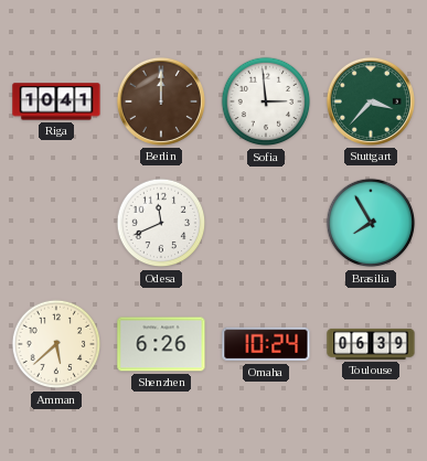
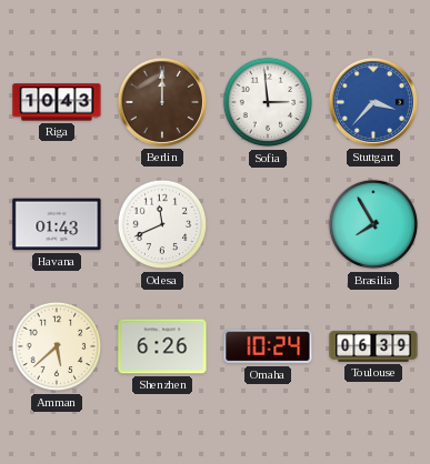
Riga: 10:41 -> 10:43
Stuttgart dial: green -> blue
Havana: none -> 01:43
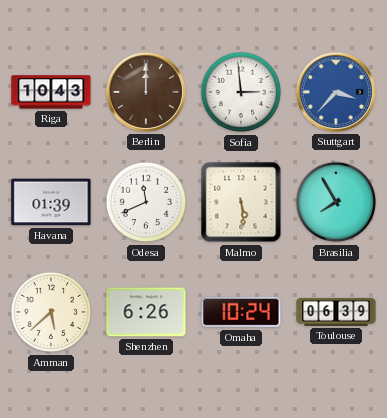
Havana: 01:43 -> 01:39
Malmo: none -> 5:29
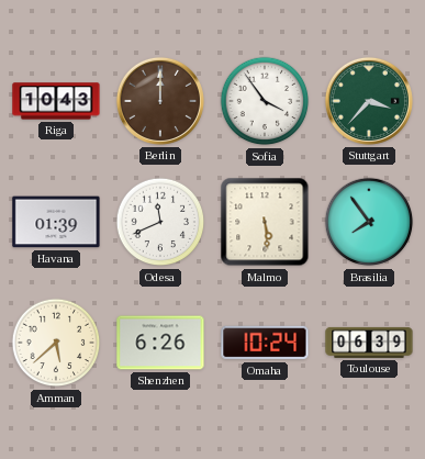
Sofia: 2:59 -> 3:54
Stuttgart dial: blue -> green
Brasilia: 7:55 -> 7:54
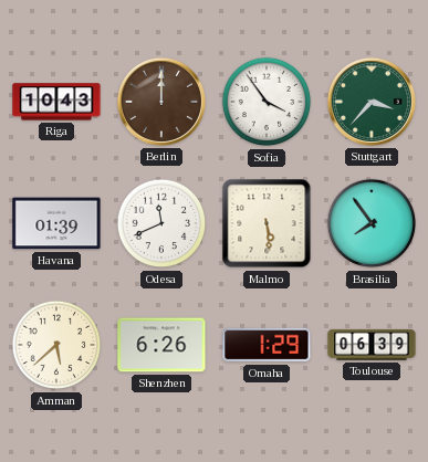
Omaha: 10:24 -> 1:29
